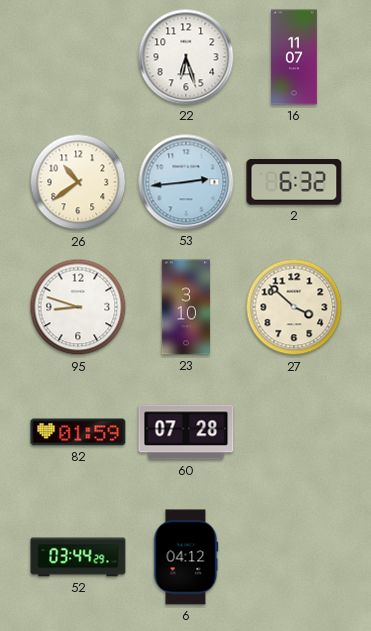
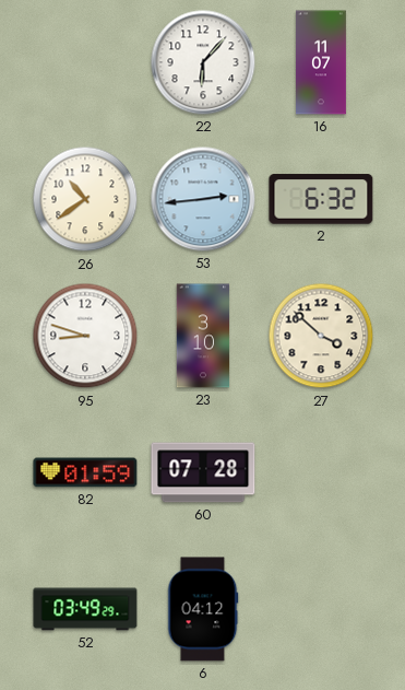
22: 6:27 -> 6:07
52: 03:44 -> 03:49
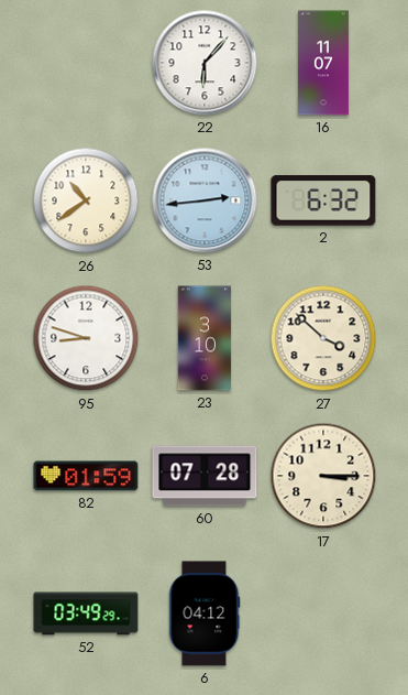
17: none -> 3:15
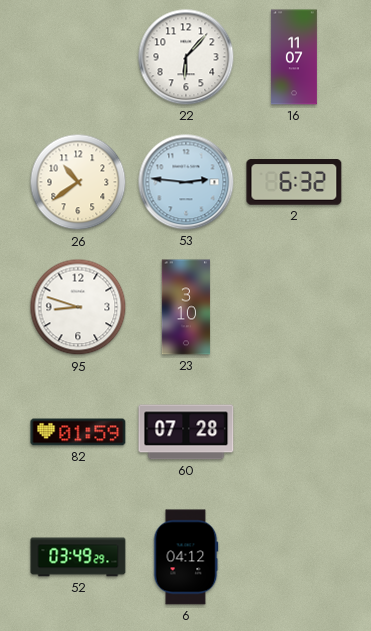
53: 2:44 -> 2:46
27: 3:52 -> none
17: 3:15 -> none
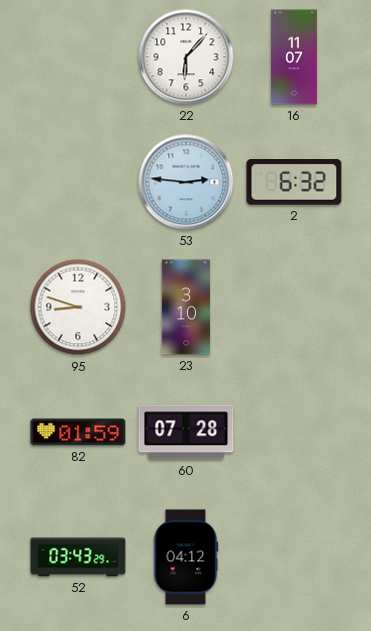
26: 10:39 -> none
52: 03:49 -> 03:43
